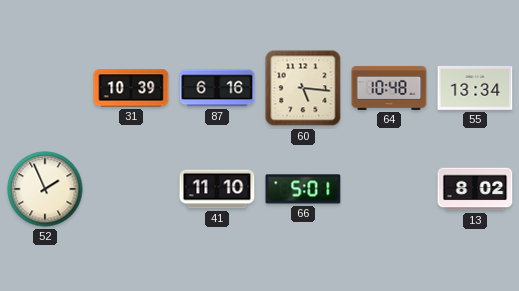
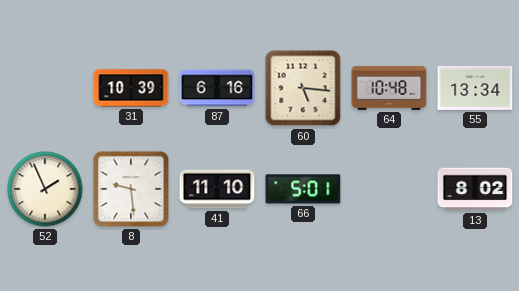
8: none -> 9:29
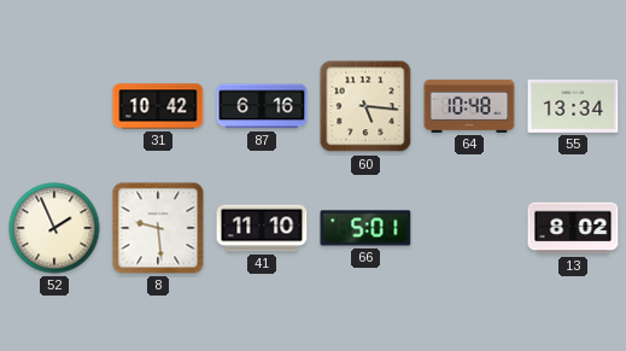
31: 10:39 -> 10:42
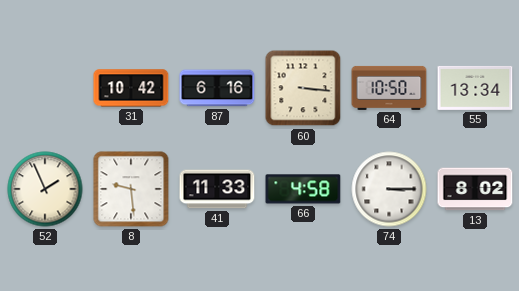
60: 5:16 -> 3:16
64: 10:48 -> 10:50
41: 11:10 -> 11:33
66: 5:01 -> 4:58
74: none -> 3:15
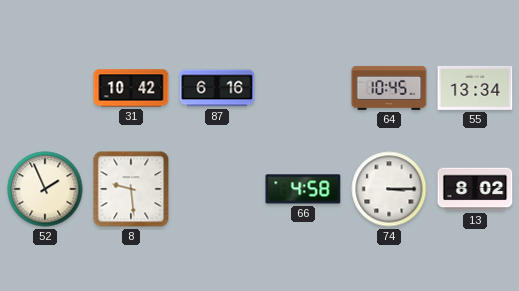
60: 3:16 -> none
64: 10:50 -> 10:45
41: 11:33 -> none
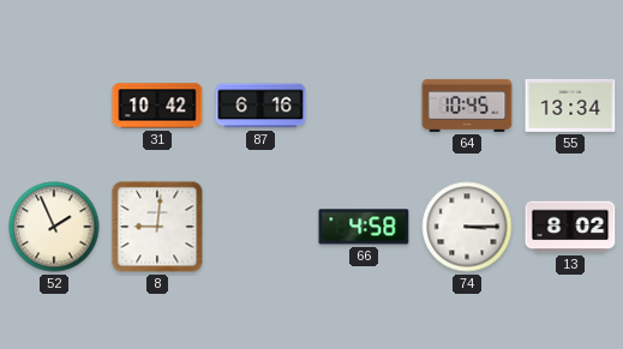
8: 9:29 -> 9:01
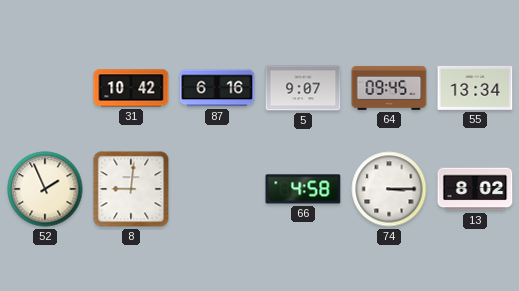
5: none -> 9:07
64: 10:45 -> 09:45
